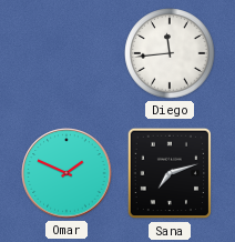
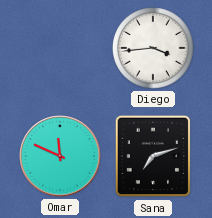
Diego: 11:44 -> 3:44
Omar: 1:49 -> 11:49
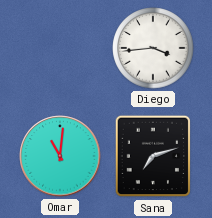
Omar: 11:49 -> 11:01
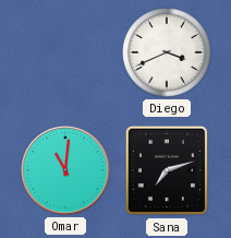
Diego: 3:44 -> 3:41
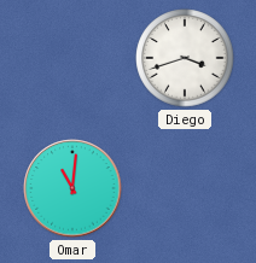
Diego: 3:41 -> 3:42
Sana: 7:12 -> none
